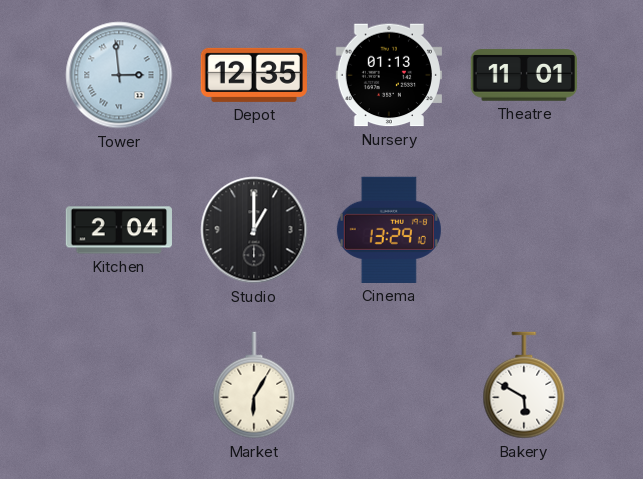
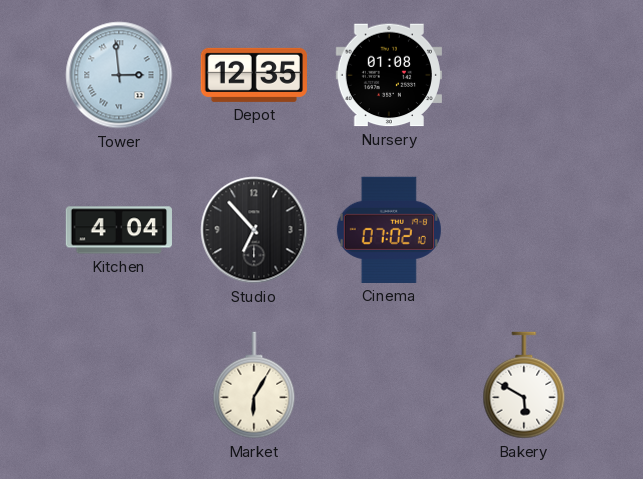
Nursery: 01:13 -> 01:08
Theatre: 11:01 -> none
Kitchen: 2:04 -> 4:04
Studio: 1:00 -> 6:53
Cinema: 13:29 -> 07:02
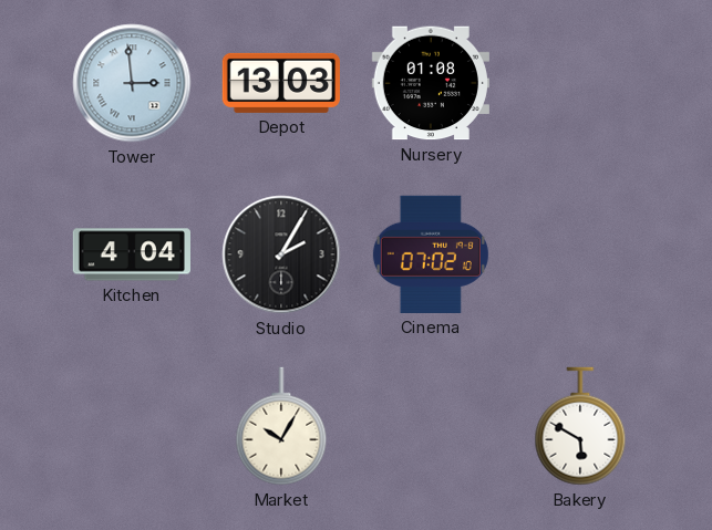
Depot: 12:35 -> 13:03
Studio: 6:53 -> 2:05
Market: 6:05 -> 10:05
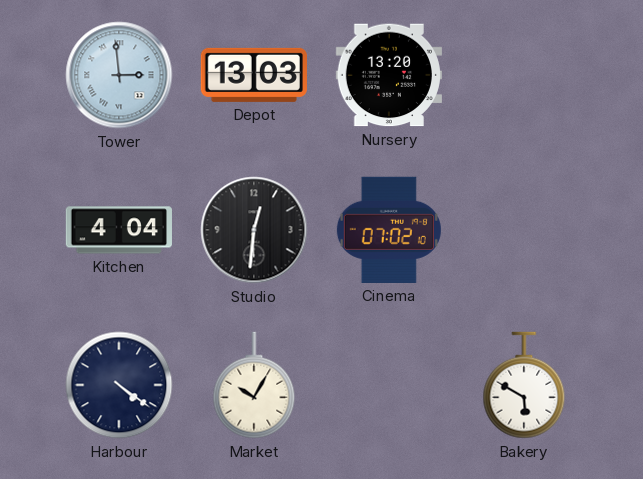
Nursery: 01:08 -> 13:20
Studio: 2:05 -> 12:31
Harbour: none -> 4:21
